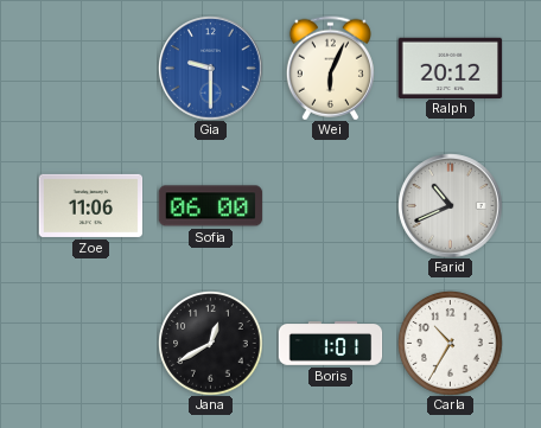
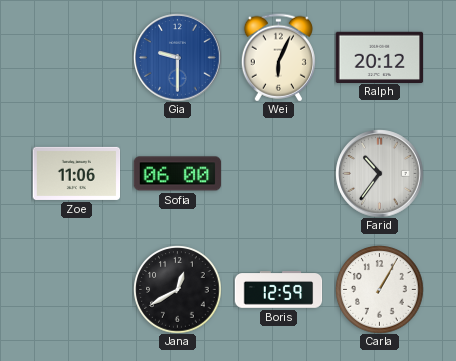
Farid: 10:41 -> 10:36
Boris: 1:01 -> 12:59
Carla: 10:35 -> 1:05
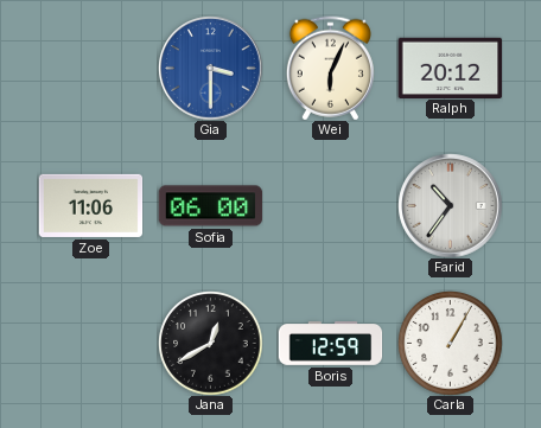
Gia: 9:30 -> 3:30
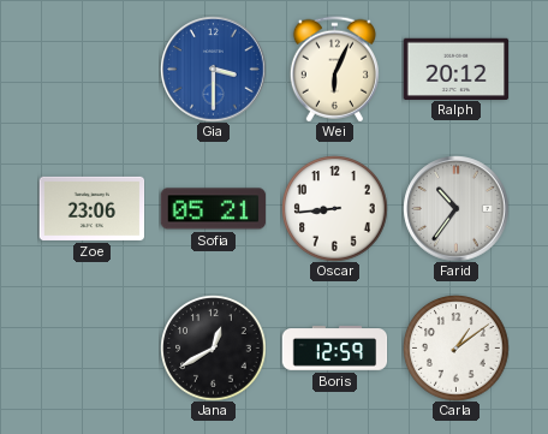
Zoe: 11:06 -> 23:06
Sofia: 06:00 -> 05:21
Oscar: none -> 8:44
Carla: 1:05 -> 1:09
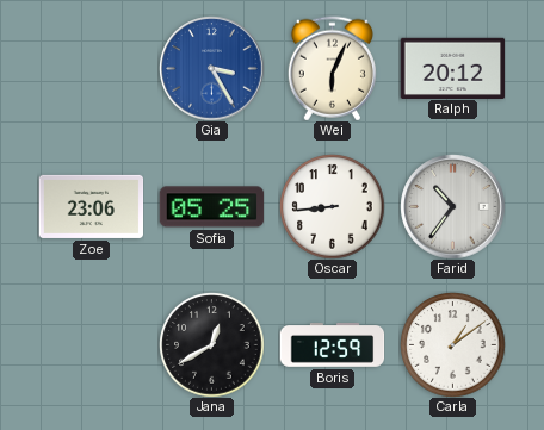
Gia: 3:30 -> 3:25
Sofia: 05:21 -> 05:25
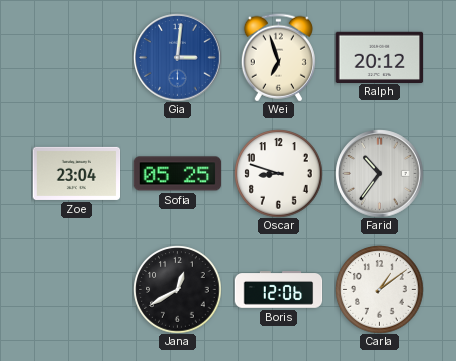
Gia: 3:25 -> 3:01
Wei: 6:04 -> 6:57
Zoe: 23:06 -> 23:04
Oscar: 8:44 -> 8:48
Boris: 12:59 -> 12:06
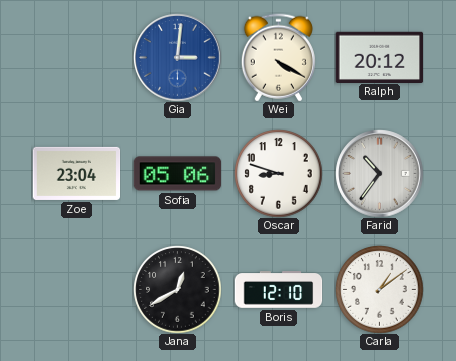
Wei: 6:57 -> 4:20
Sofia: 05:25 -> 05:06
Boris: 12:06 -> 12:10
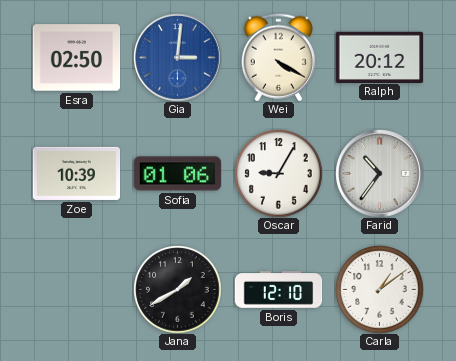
Esra: none -> 02:50
Zoe: 23:04 -> 10:39
Sofia: 05:06 -> 01:06
Oscar: 8:48 -> 9:05
Jana: 12:40 -> 1:40
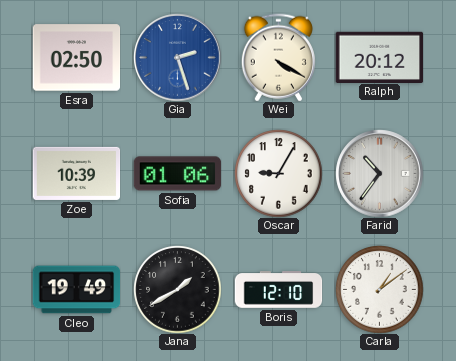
Gia: 3:01 -> 2:27
Cleo: none -> 19:49
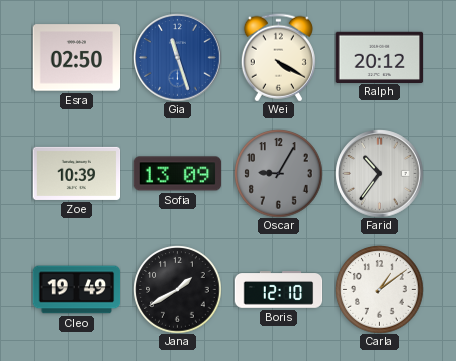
Gia: 2:27 -> 11:27
Sofia: 01:06 -> 13:09
Oscar dial: white -> grey
